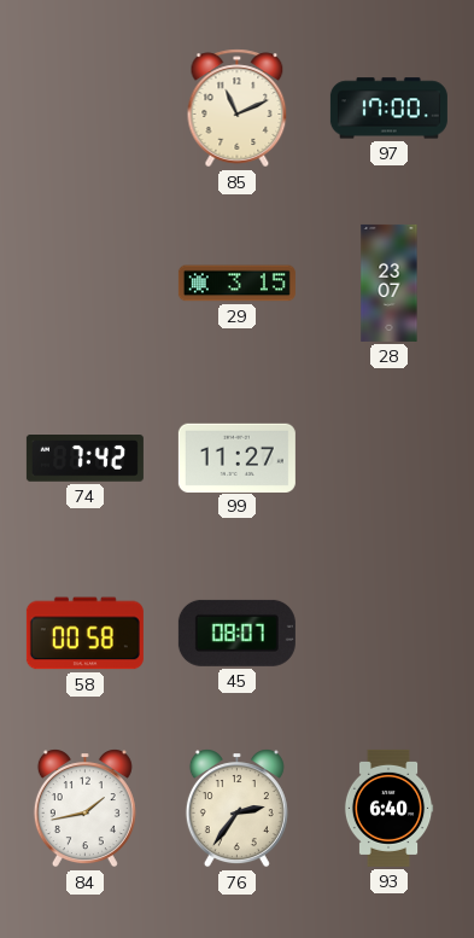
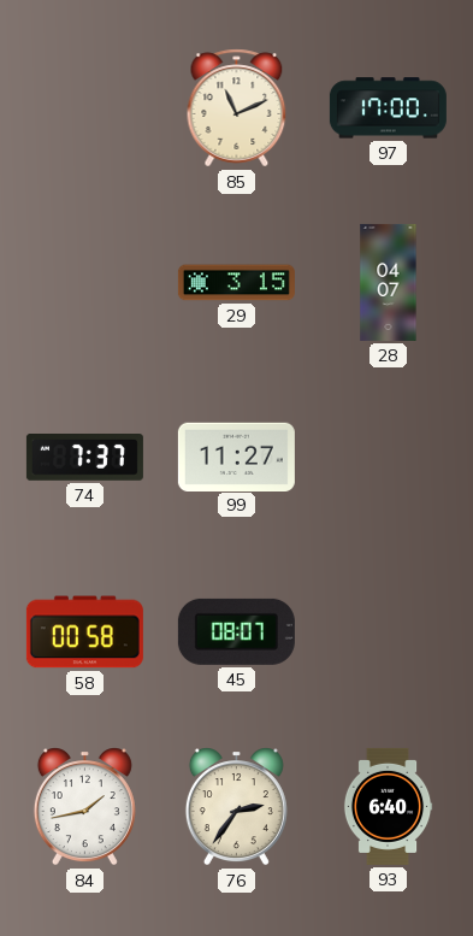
28: 23:07 -> 04:07
74: 7:42 -> 7:37
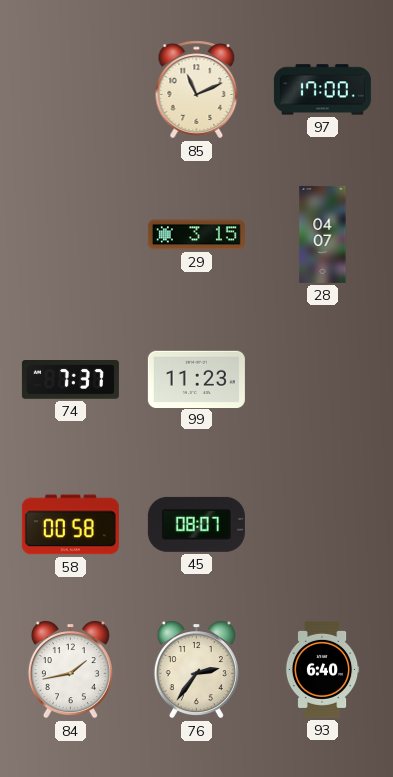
99: 11:27 -> 11:23
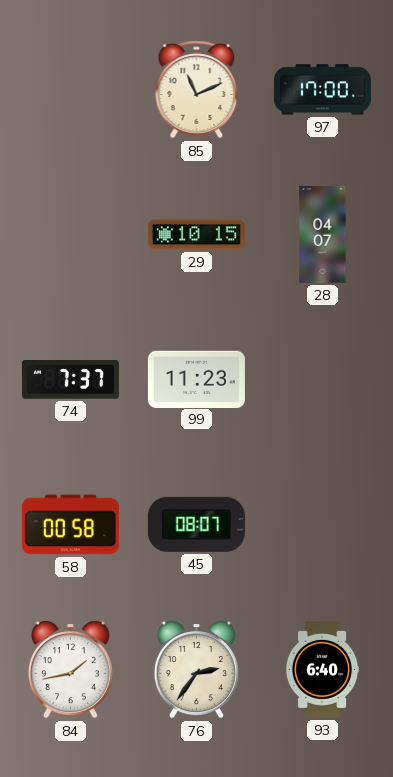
29: 3:15 -> 10:15
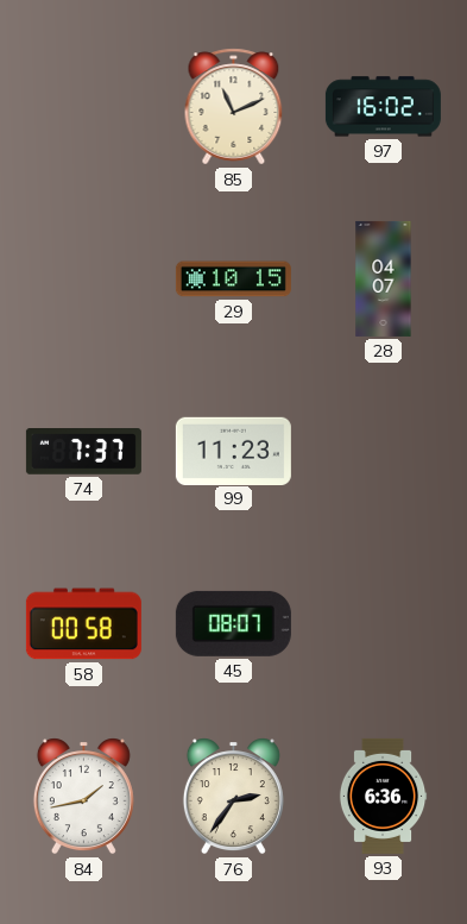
97: 17:00 -> 16:02
93: 6:40 -> 6:36
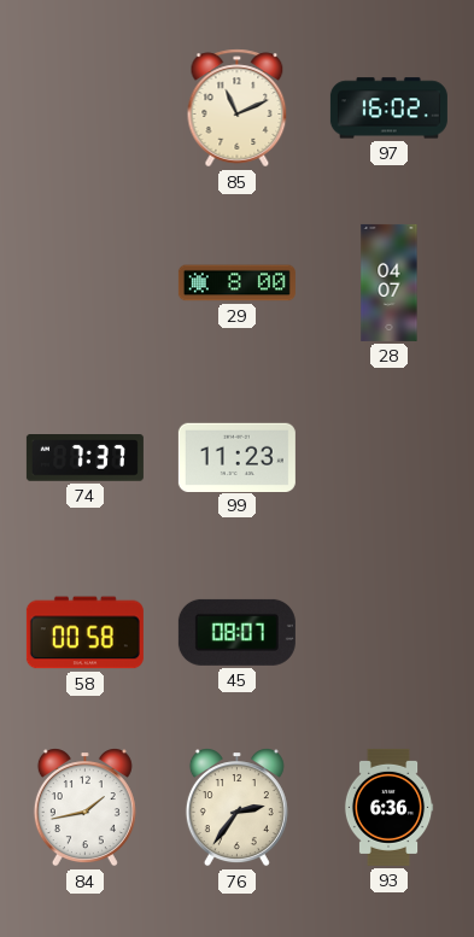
29: 10:15 -> 8:00
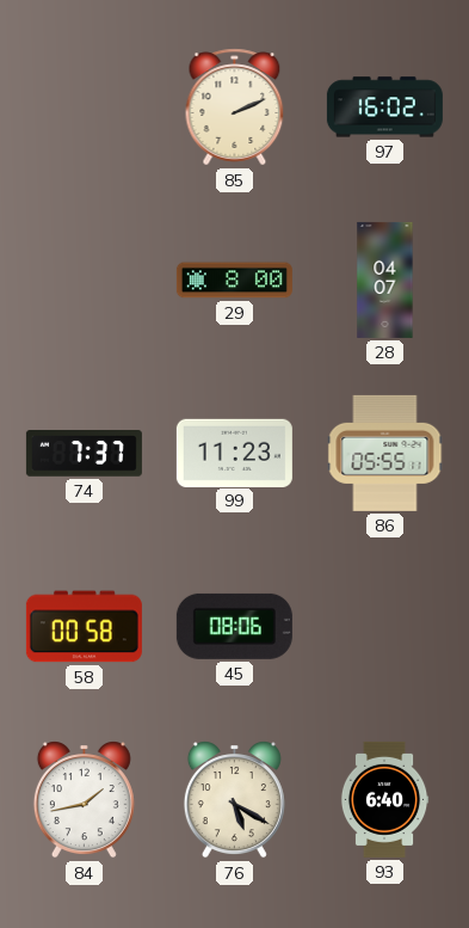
85: 11:11 -> 2:11
86: none -> 05:55
45: 08:07 -> 08:06
76: 2:36 -> 5:20
93: 6:36 -> 6:40
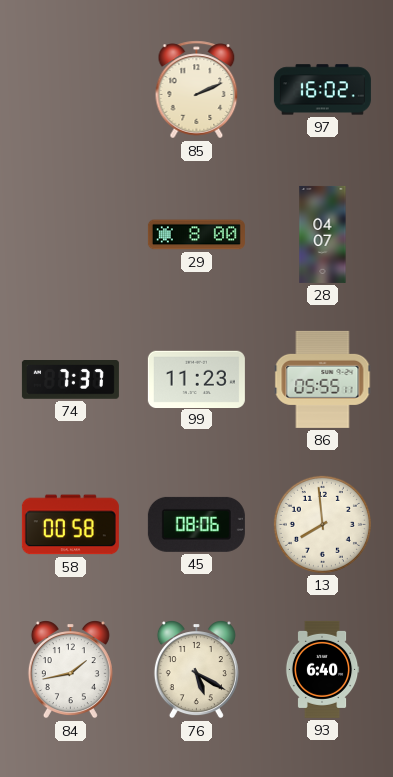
13: none -> 7:59
